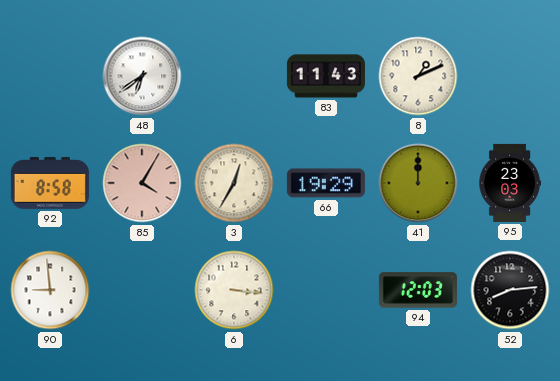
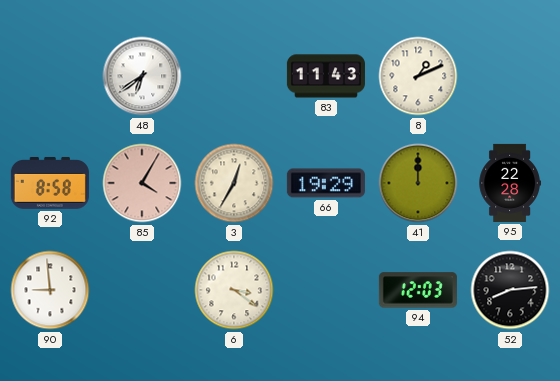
95: 23:03 -> 22:28
6: 3:16 -> 3:21
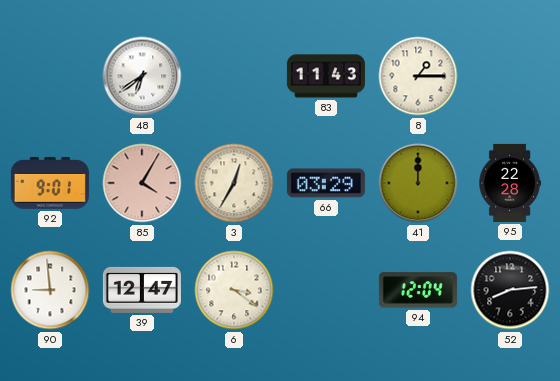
8: 1:11 -> 1:15
92: 8:58 -> 9:01
66: 19:29 -> 03:29
39: none -> 12:47
94: 12:03 -> 12:04
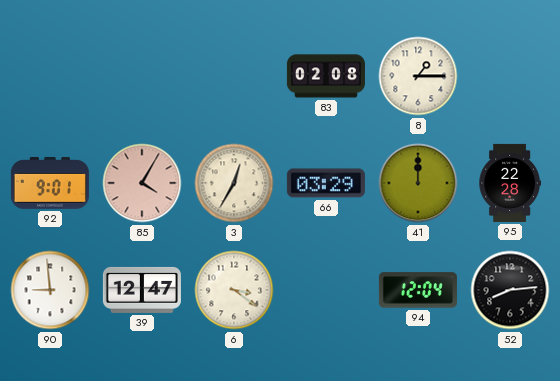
48: 6:39 -> none
83: 11:43 -> 02:08
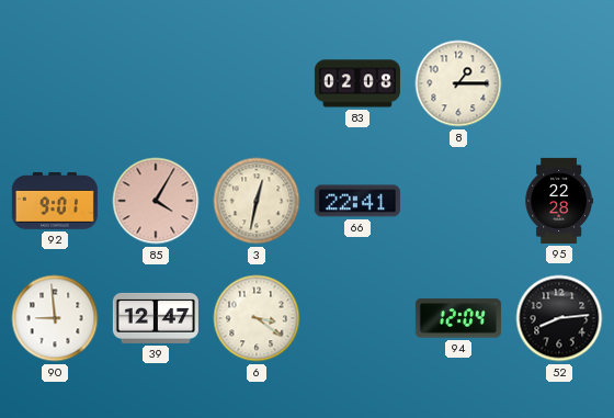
3: 12:35 -> 12:32
66: 03:29 -> 22:41
41: 12:00 -> none
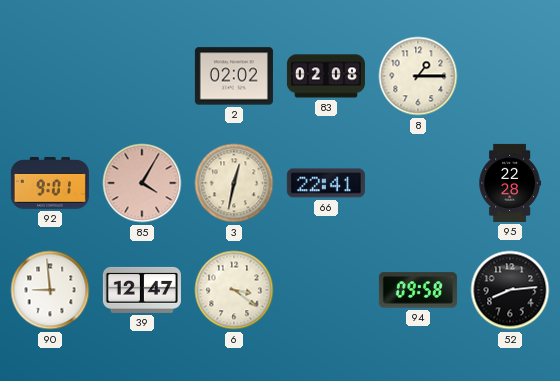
2: none -> 02:02
94: 12:04 -> 09:58
